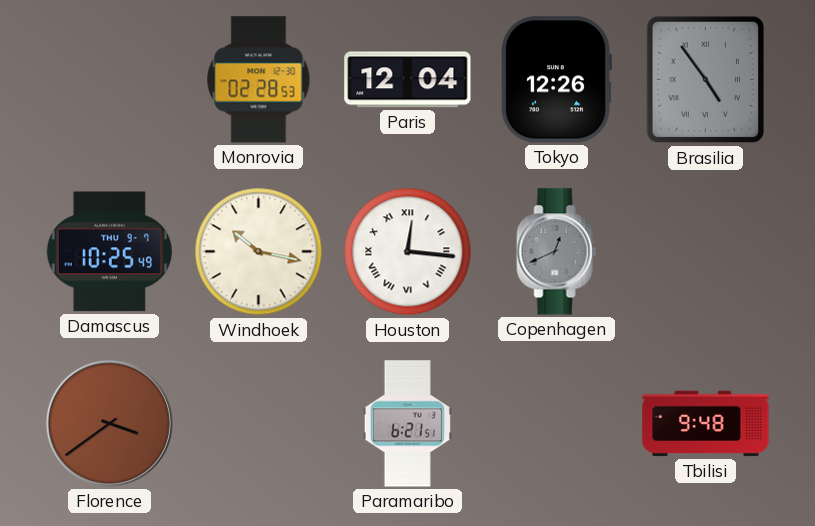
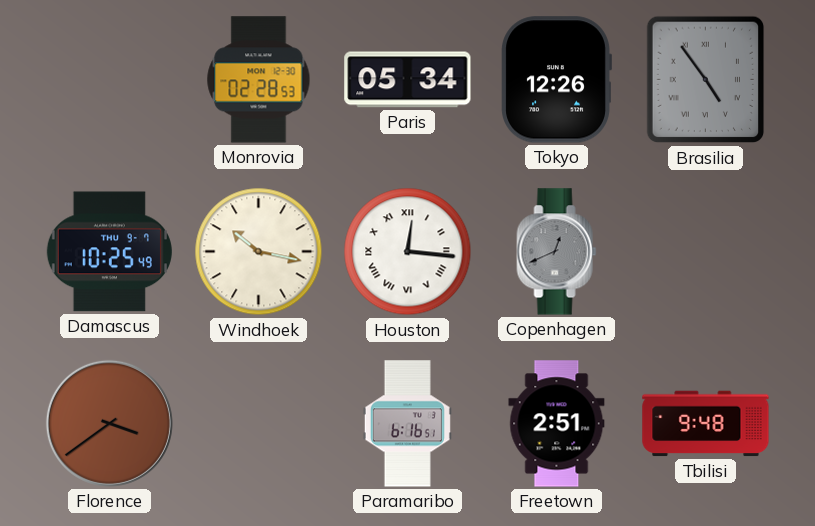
Paris: 12:04 -> 05:34
Paramaribo: 6:21 -> 6:16
Freetown: none -> 2:51
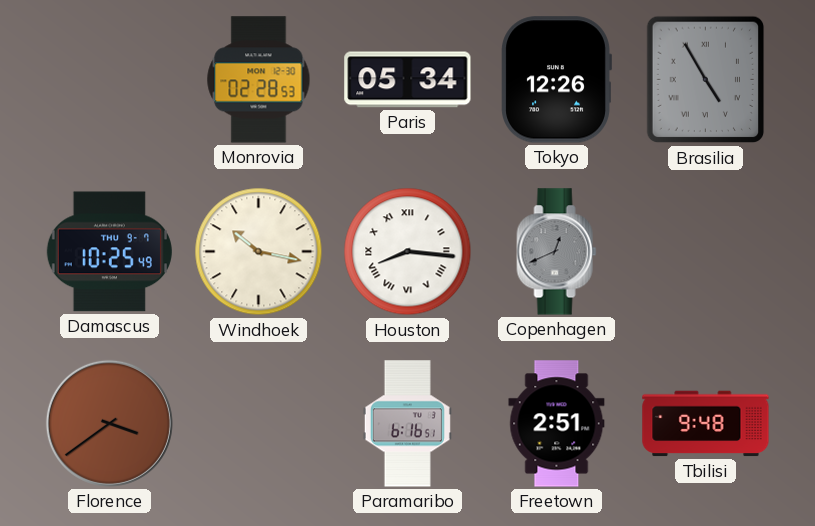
Brasilia: 4:54 -> 4:55
Houston: 12:16 -> 8:16
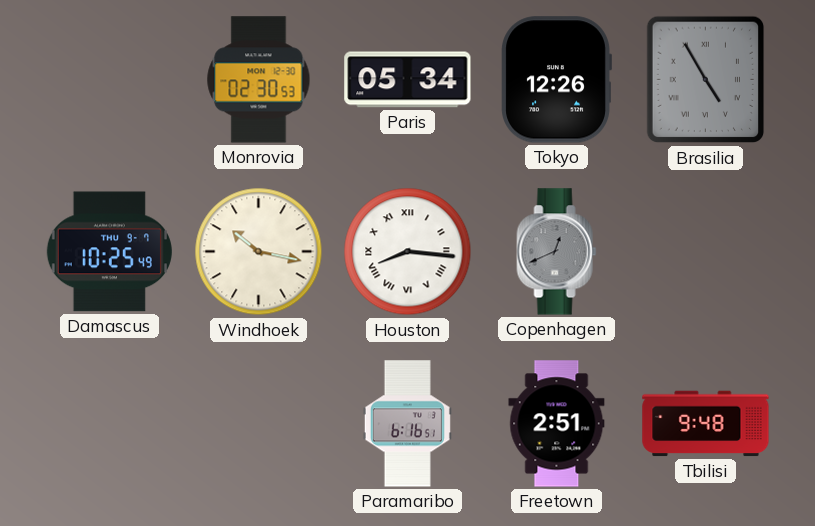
Monrovia: 02:28 -> 02:30
Florence: 3:39 -> none
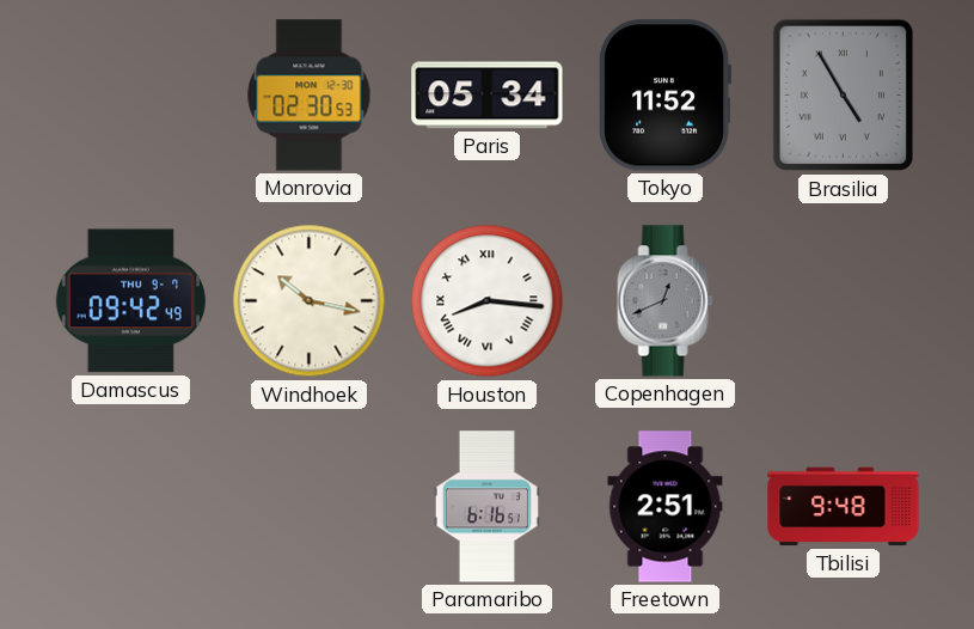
Tokyo: 12:26 -> 11:52
Damascus: 10:25 -> 09:42
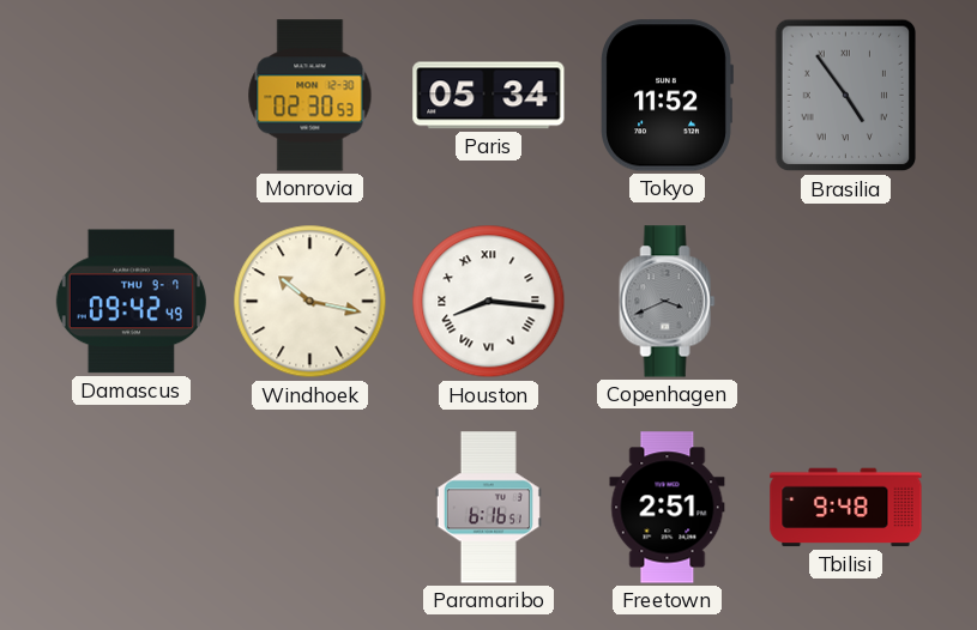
Brasilia: 4:55 -> 4:54
Copenhagen: 12:41 -> 3:41
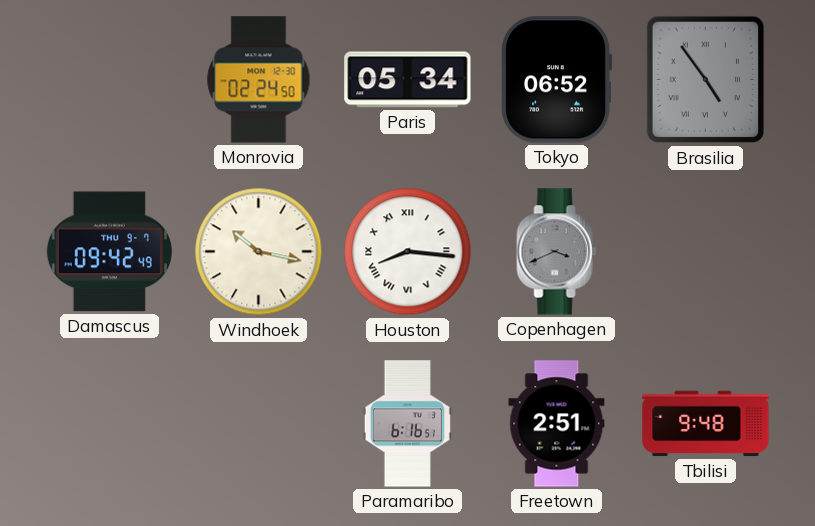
Monrovia: 02:30 -> 02:24
Tokyo: 11:52 -> 06:52
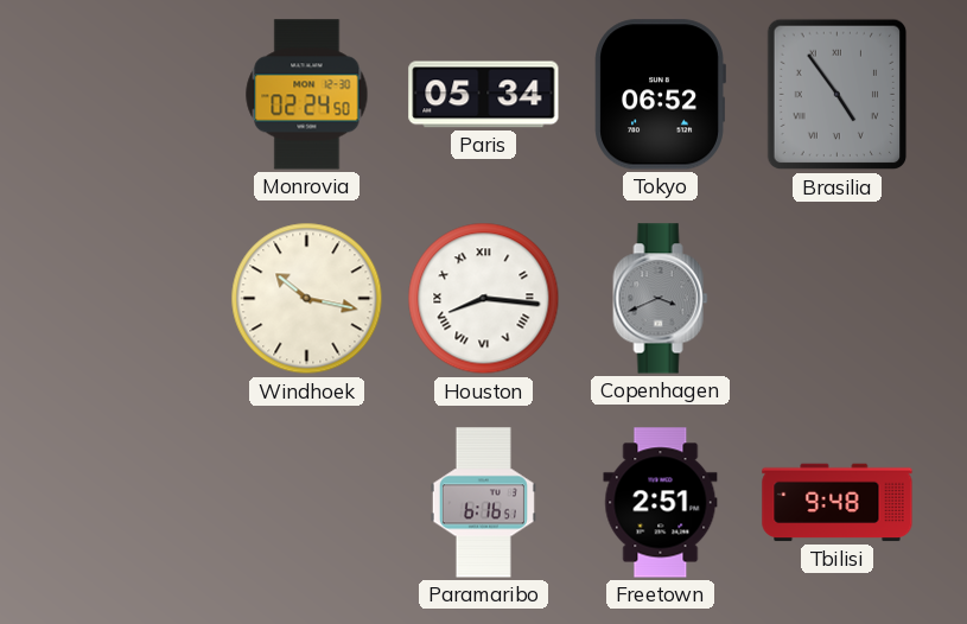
Damascus: 09:42 -> none
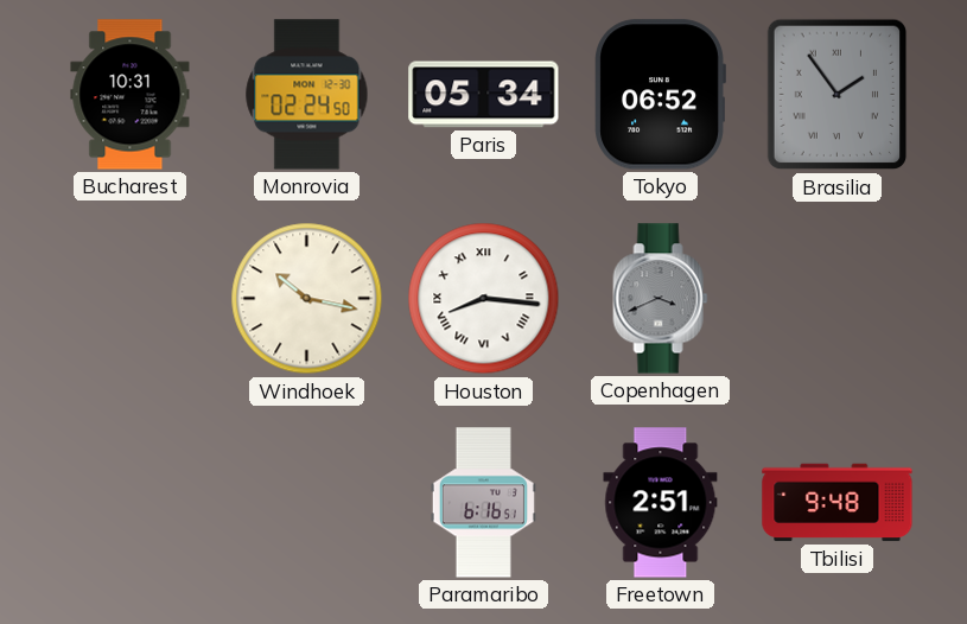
Bucharest: none -> 10:31
Brasilia: 4:54 -> 1:54
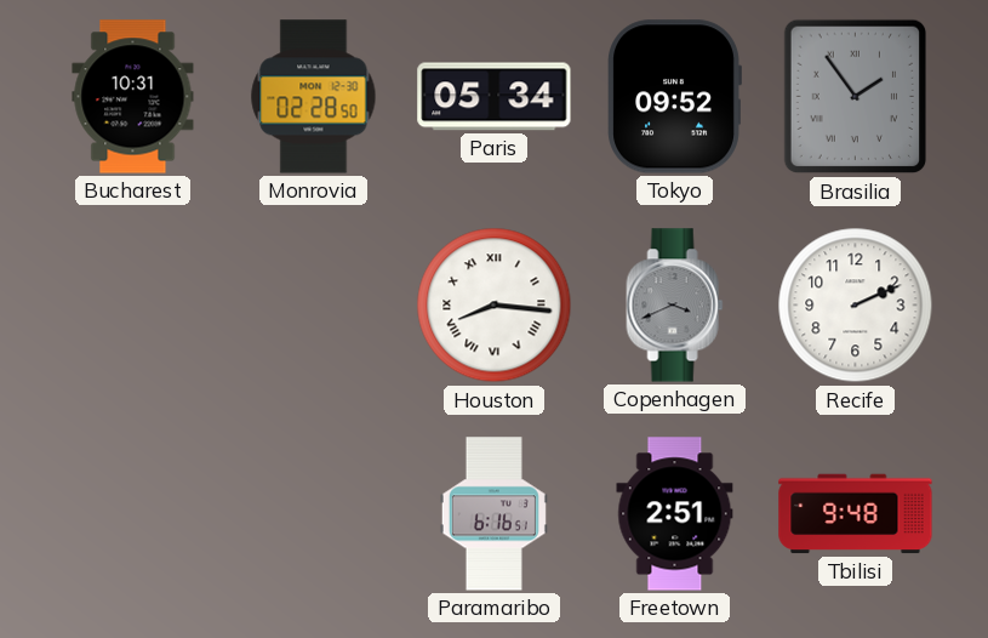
Monrovia: 02:24 -> 02:28
Tokyo: 06:52 -> 09:52
Windhoek: 10:17 -> none
Recife: none -> 2:11
